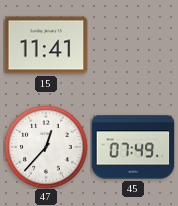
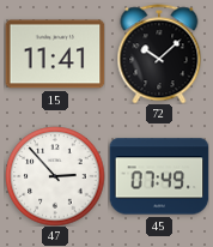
72: none -> 10:08
47: 12:37 -> 2:53
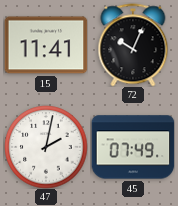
72: 10:08 -> 10:04
47: 2:53 -> 2:02
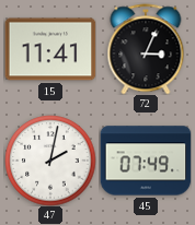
72: 10:04 -> 3:04
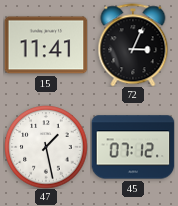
47: 2:02 -> 1:28
45: 07:49 -> 07:12
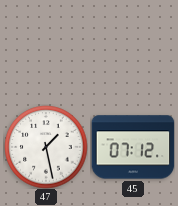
15: 11:41 -> none
72: 3:04 -> none
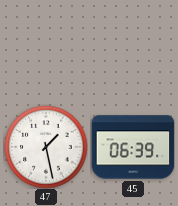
45: 07:12 -> 06:39
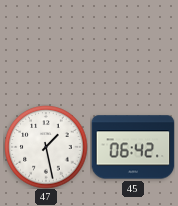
45: 06:39 -> 06:42
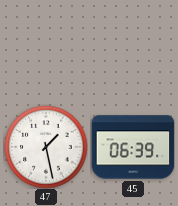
45: 06:42 -> 06:39
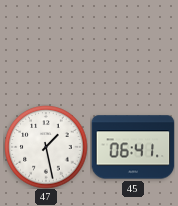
45: 06:39 -> 06:41
